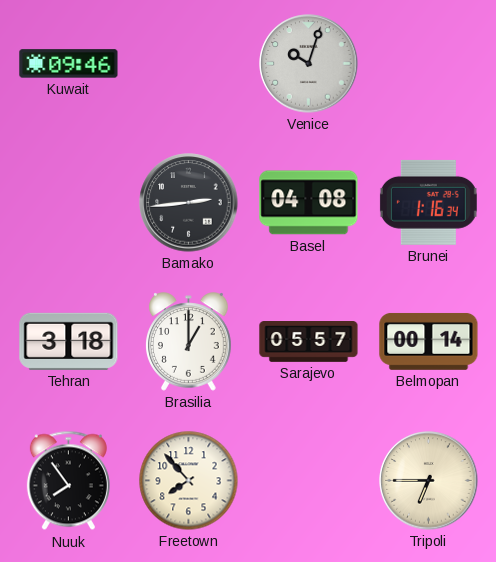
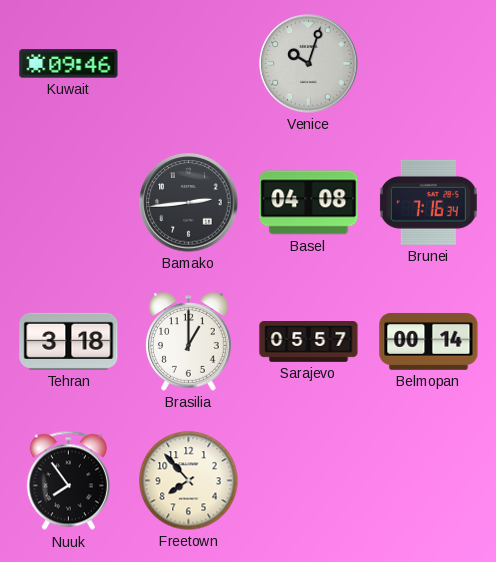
Brunei: 1:16 -> 7:16
Tripoli: 6:45 -> none
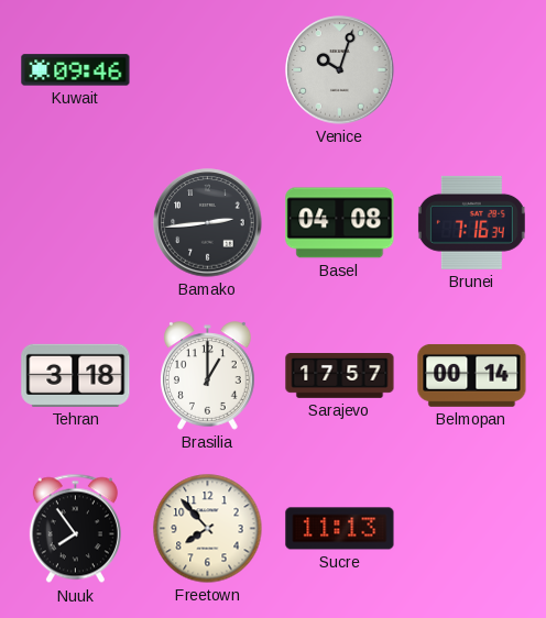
Sarajevo: 05:57 -> 17:57
Sucre: none -> 11:13
